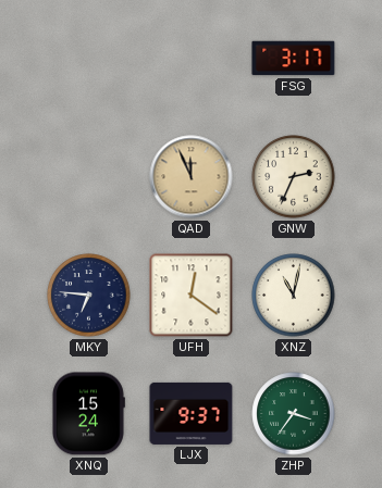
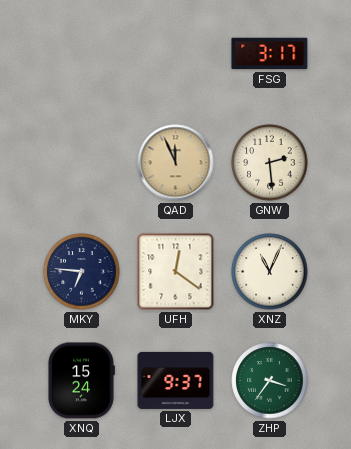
GNW: 2:34 -> 2:29
XNZ: 11:02 -> 11:04
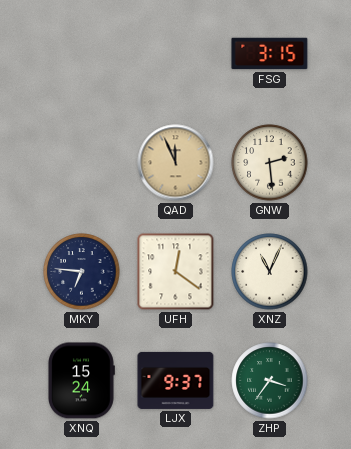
FSG: 3:17 -> 3:15
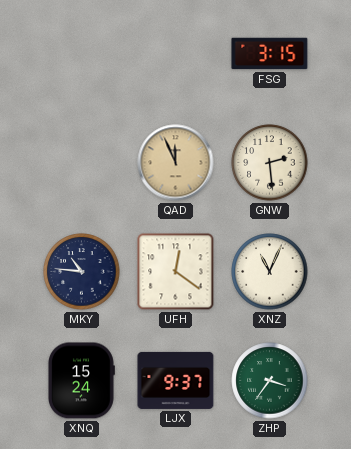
MKY: 6:46 -> 10:46
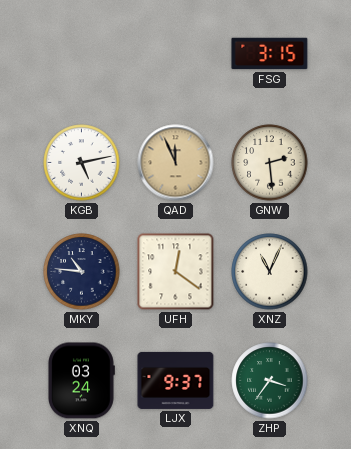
KGB: none -> 5:13
XNQ: 15:24 -> 03:24
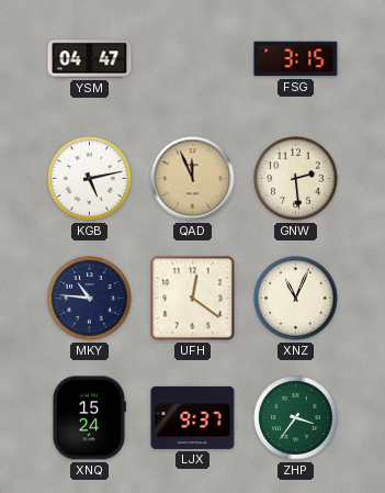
YSM: none -> 04:47
XNQ: 03:24 -> 15:24
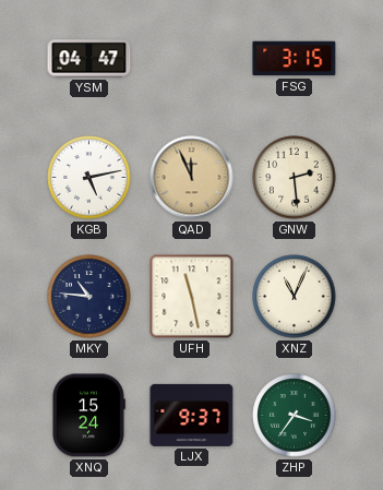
UFH: 12:21 -> 11:28
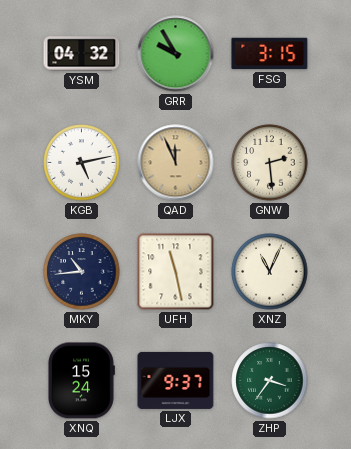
YSM: 04:47 -> 04:32
GRR: none -> 9:55
MKY: 10:46 -> 10:44
